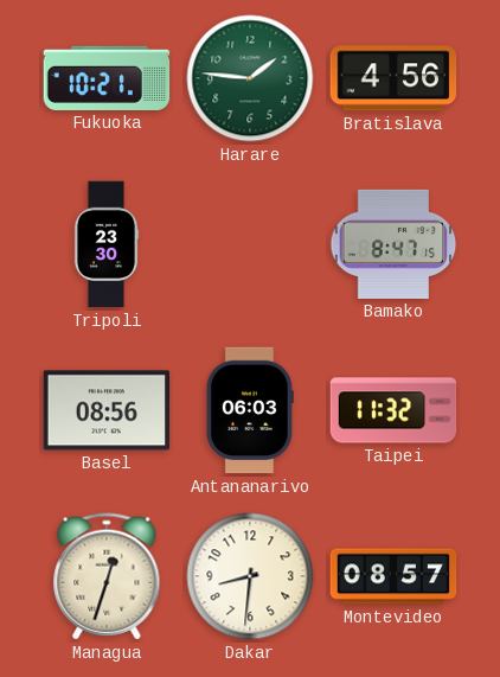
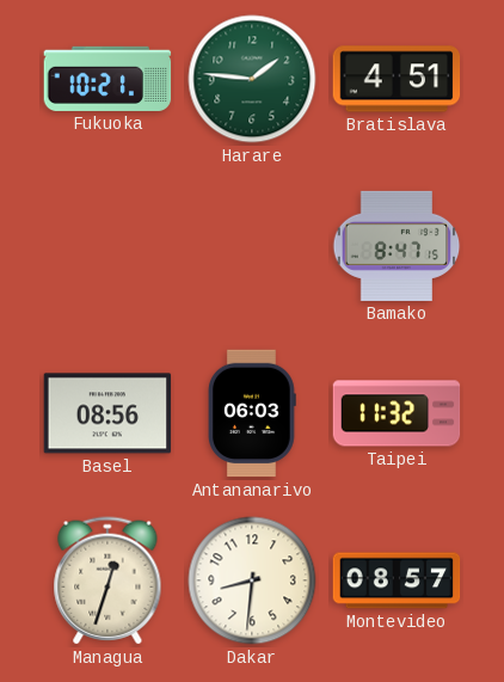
Bratislava: 4:56 -> 4:51
Tripoli: 23:30 -> none
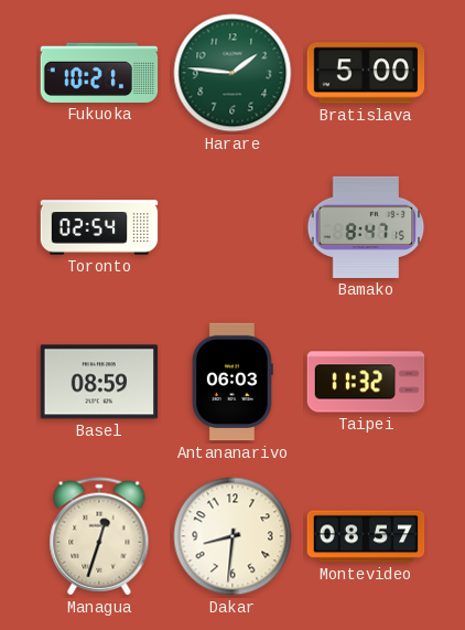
Bratislava: 4:51 -> 5:00
Toronto: none -> 02:54
Basel: 08:56 -> 08:59
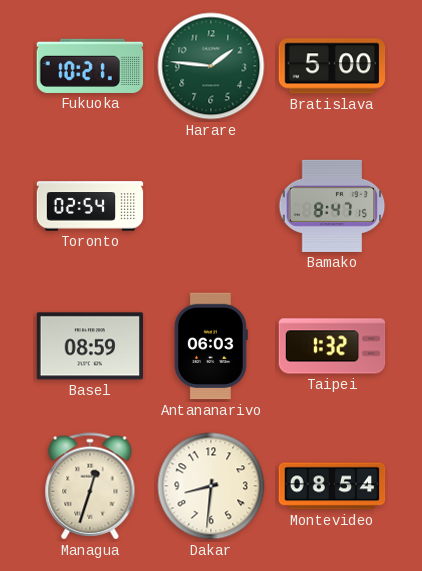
Taipei: 11:32 -> 1:32
Montevideo: 08:57 -> 08:54
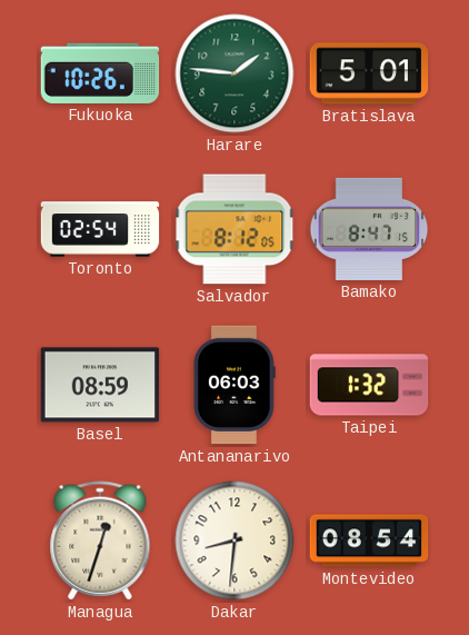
Fukuoka: 10:21 -> 10:26
Bratislava: 5:00 -> 5:01
Salvador: none -> 8:12
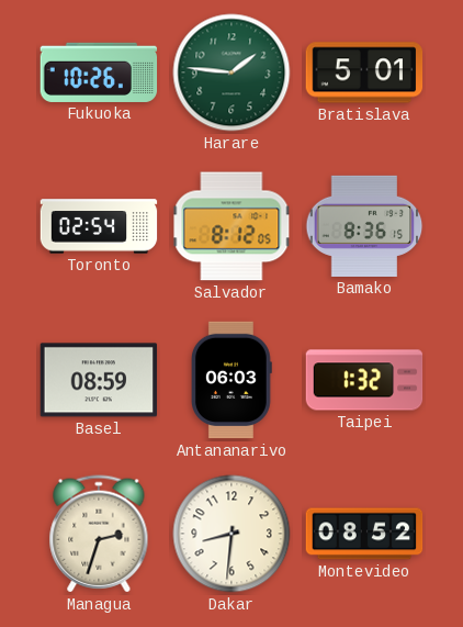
Bamako: 8:47 -> 8:36
Managua: 12:33 -> 2:33
Montevideo: 08:54 -> 08:52
